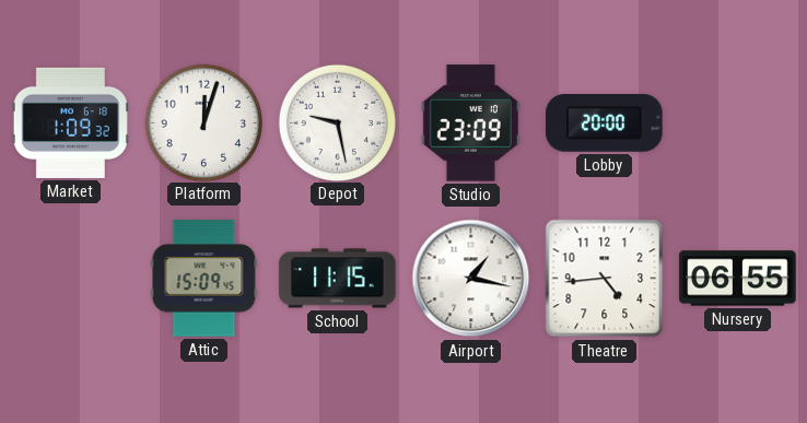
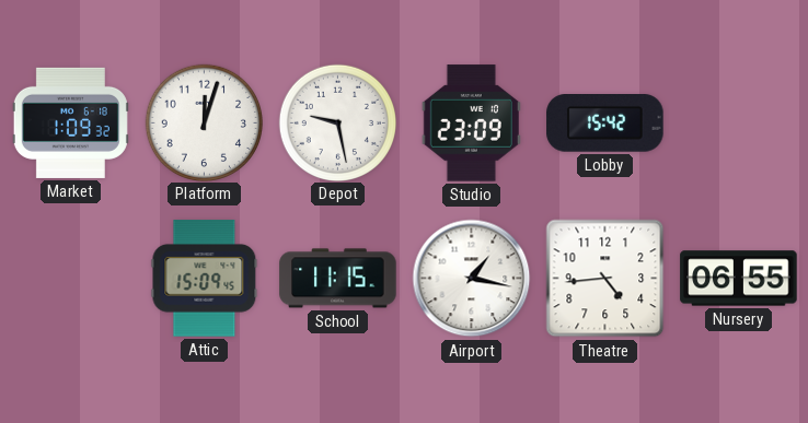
Lobby: 20:00 -> 15:42
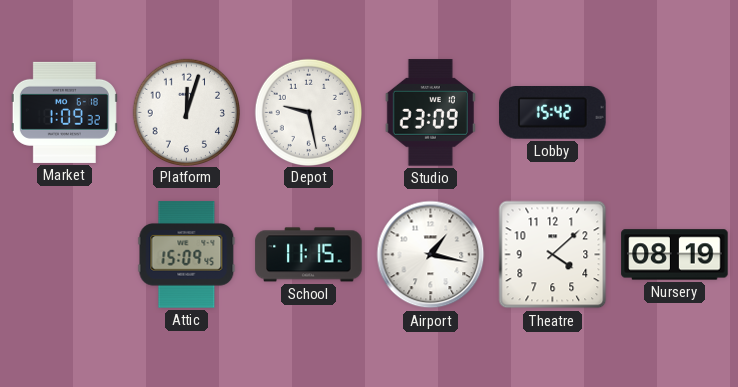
Theatre: 4:44 -> 4:08
Nursery: 06:55 -> 08:19
